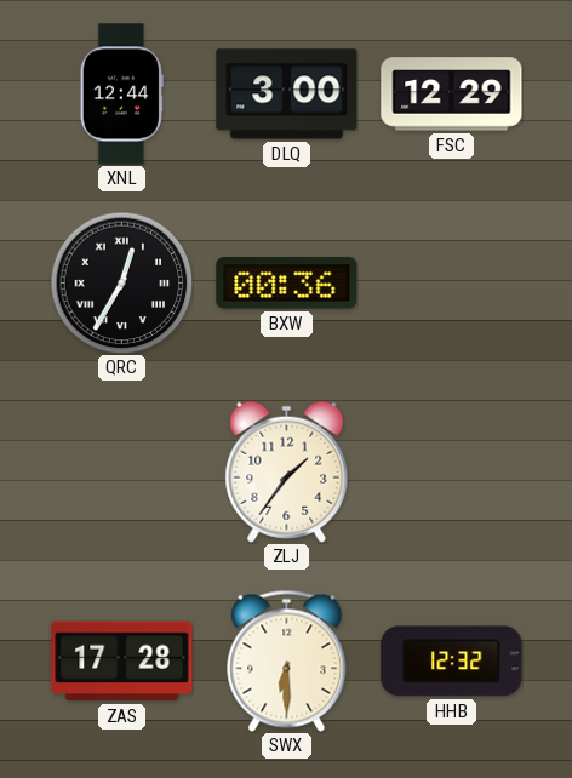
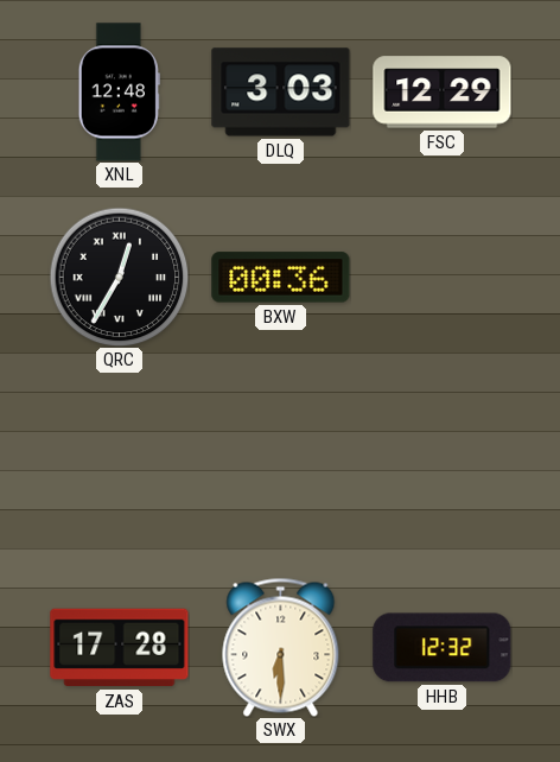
XNL: 12:44 -> 12:48
DLQ: 3:00 -> 3:03
ZLJ: 1:36 -> none
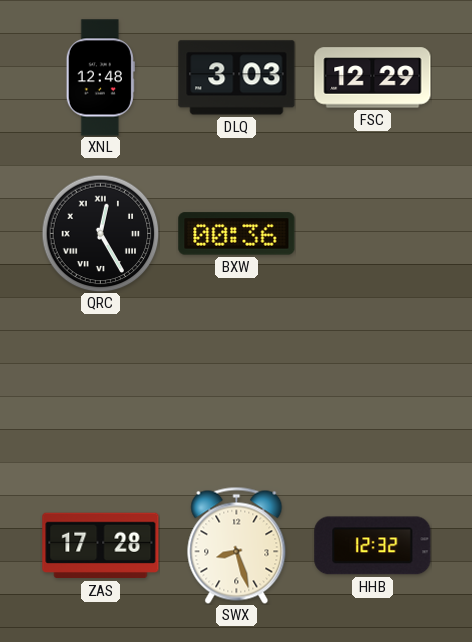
QRC: 12:35 -> 12:25
SWX: 6:30 -> 8:27
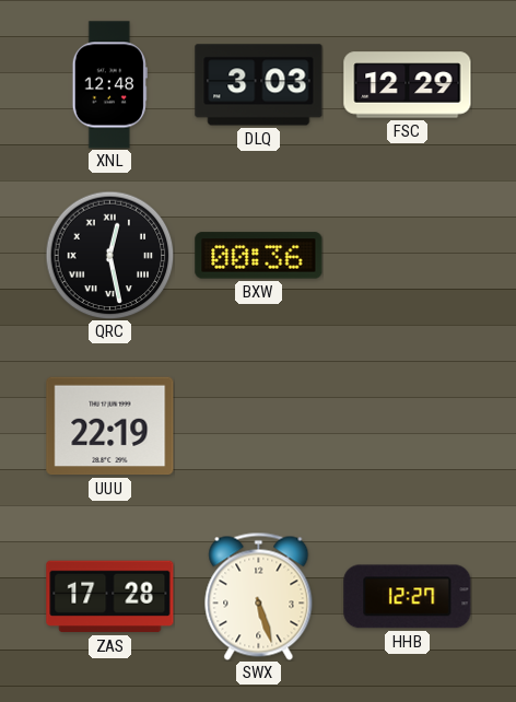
QRC: 12:25 -> 12:28
UUU: none -> 22:19
SWX: 8:27 -> 5:27
HHB: 12:32 -> 12:27
